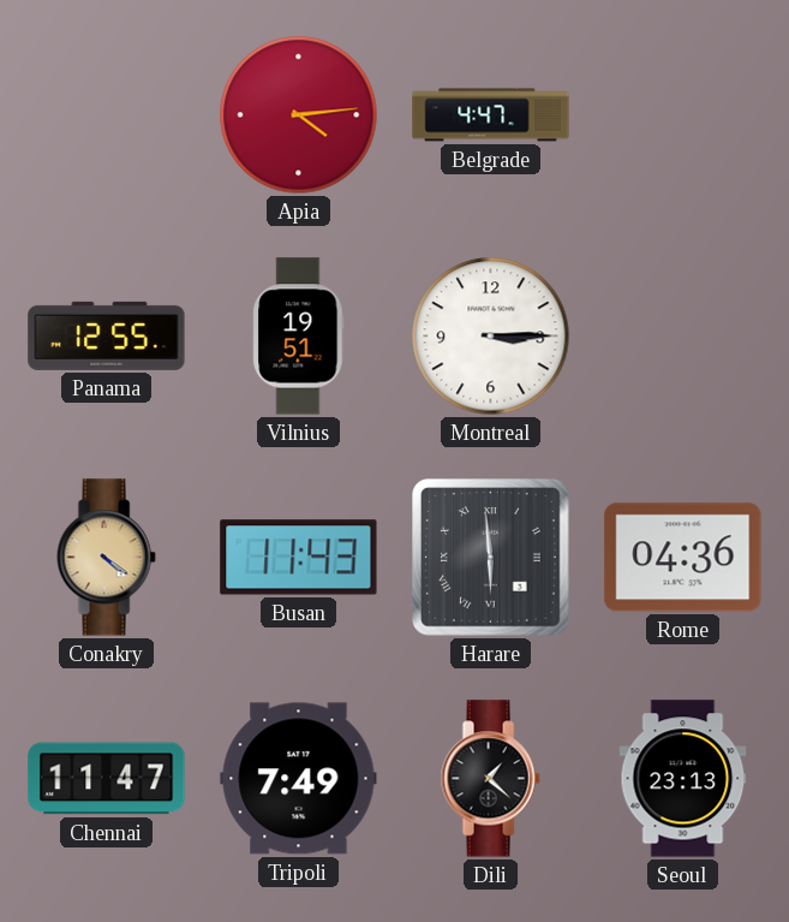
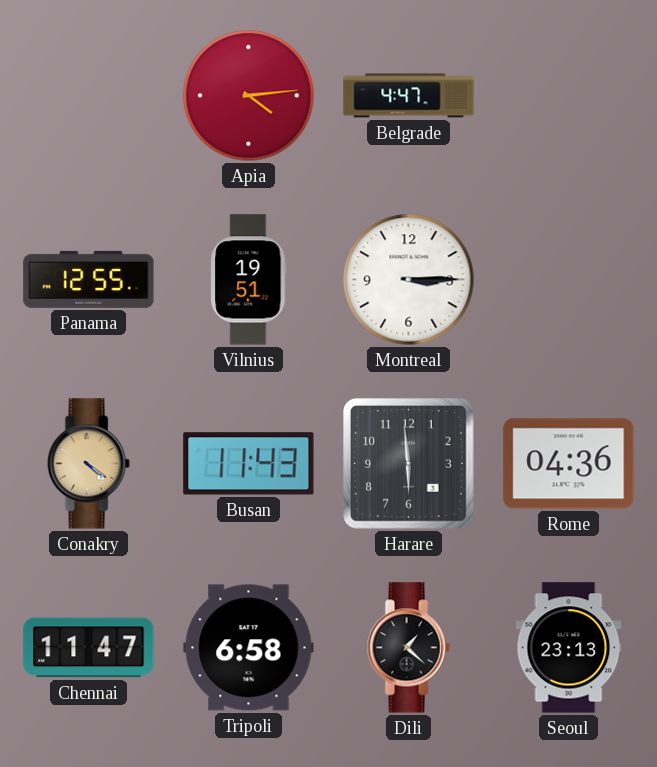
Harare numerals: Roman -> Arabic
Tripoli: 7:49 -> 6:58
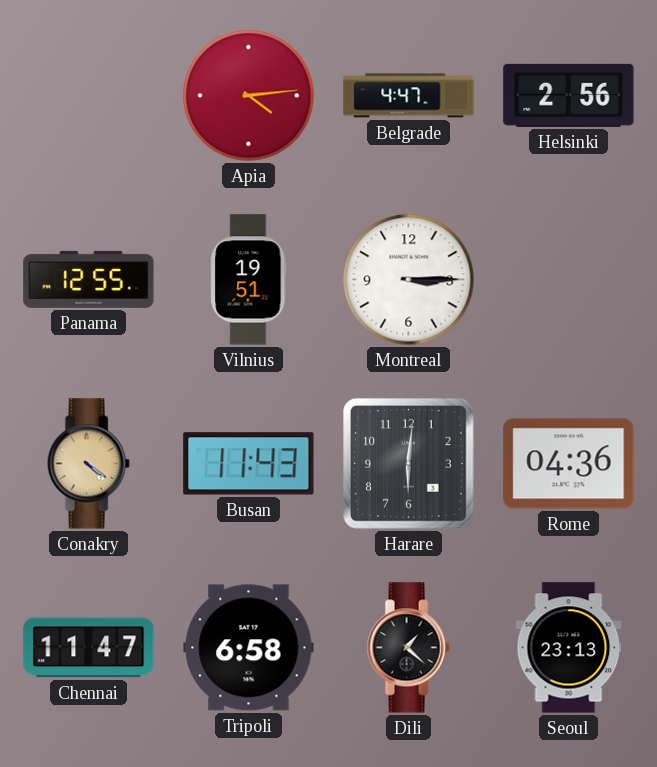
Helsinki: none -> 2:56
Harare: 5:59 -> 6:01
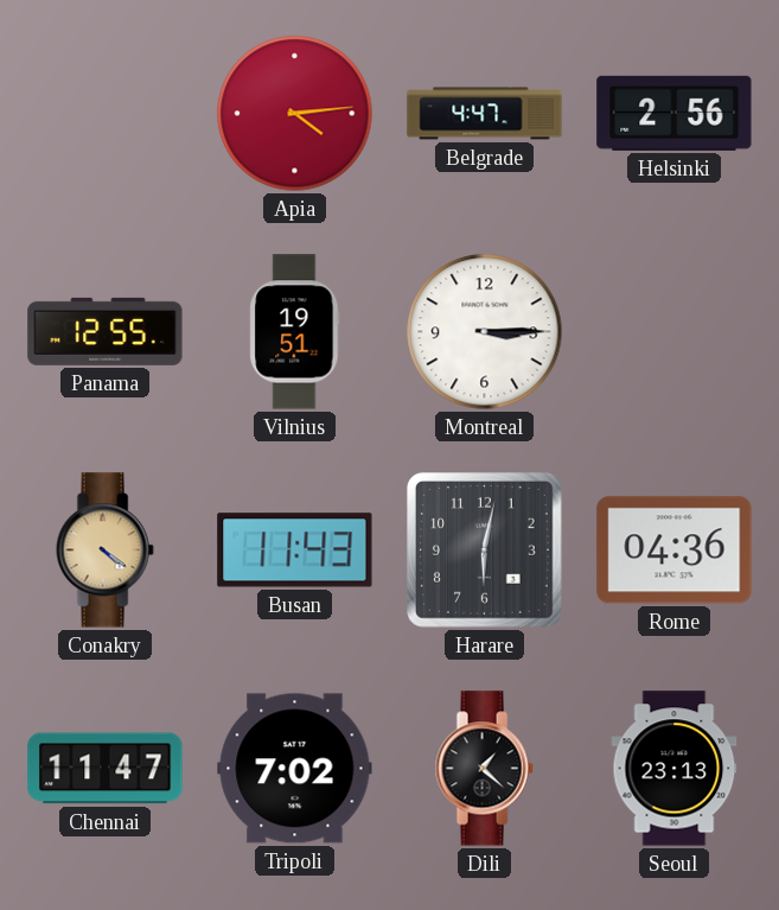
Harare: 6:01 -> 6:02
Tripoli: 6:58 -> 7:02
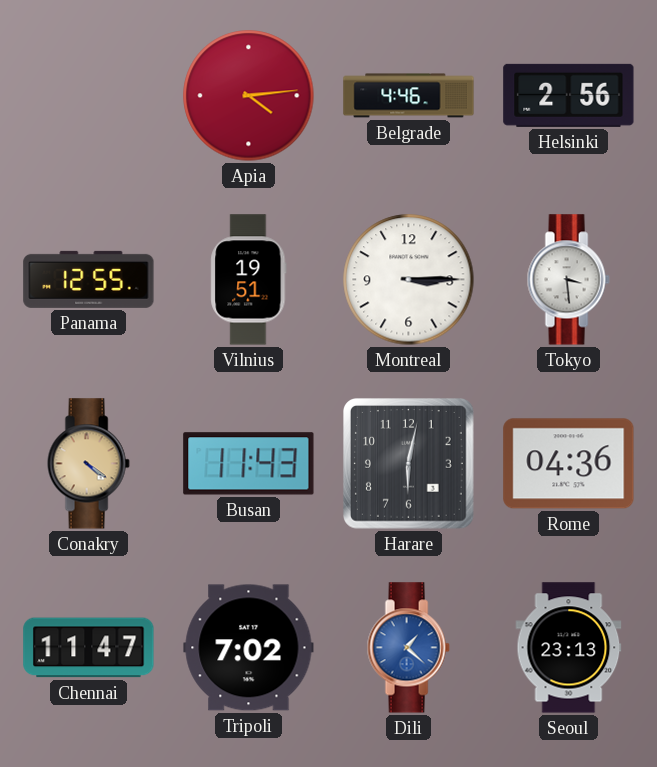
Belgrade: 4:47 -> 4:46
Tokyo: none -> 3:29
Dili dial: black -> blue
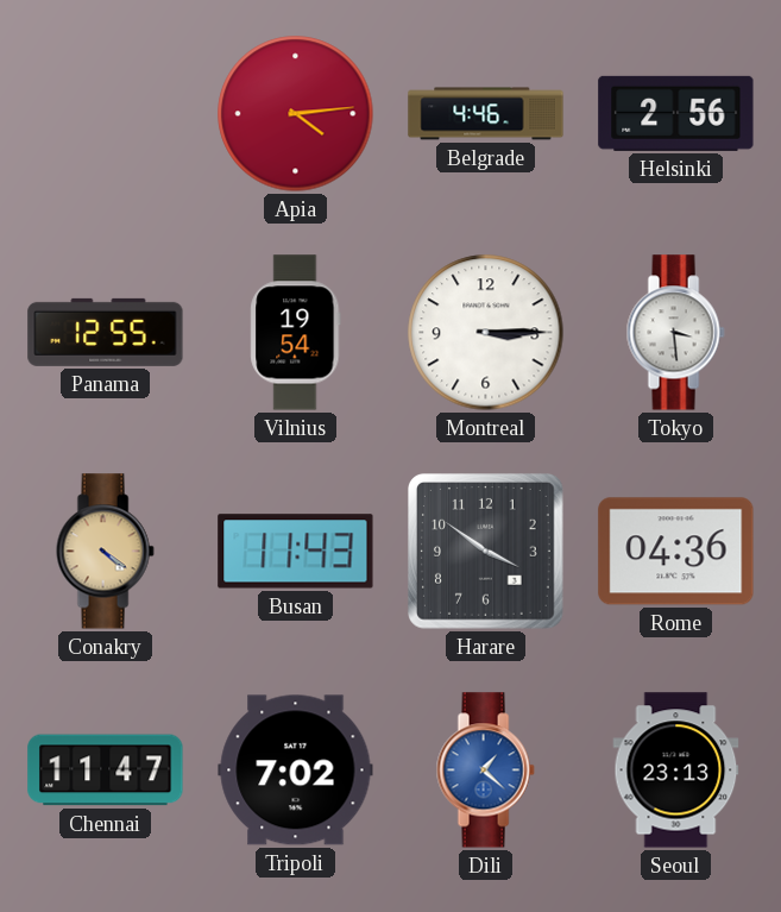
Vilnius: 19:51 -> 19:54
Harare: 6:02 -> 3:51
